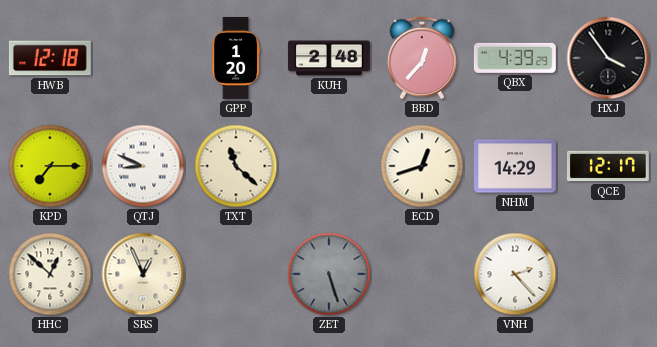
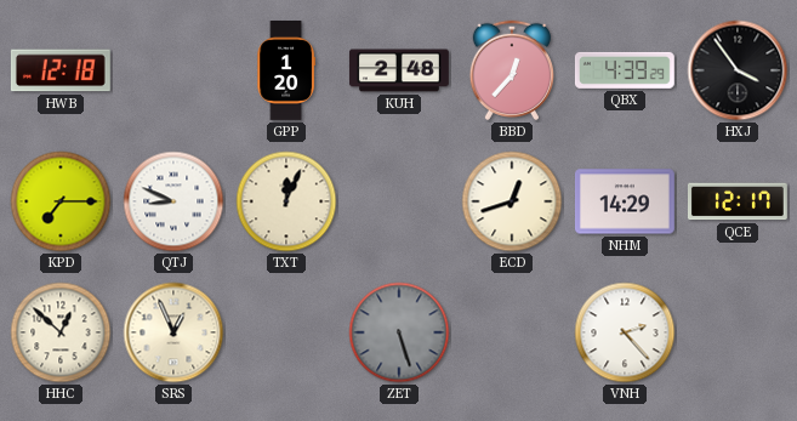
TXT: 11:22 -> 12:04
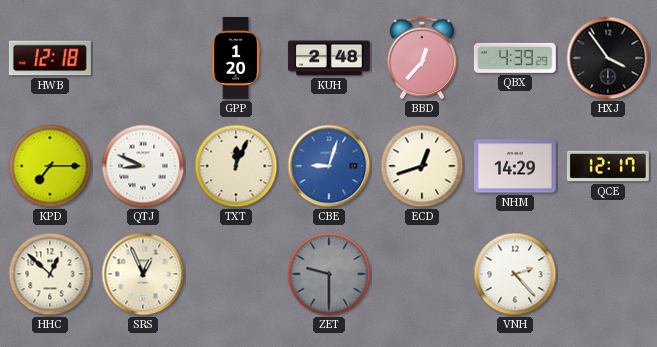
CBE: none -> 9:03
ZET: 5:27 -> 9:30
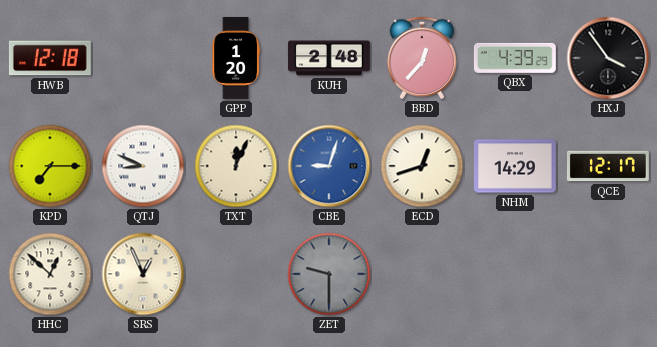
VNH: 2:23 -> none
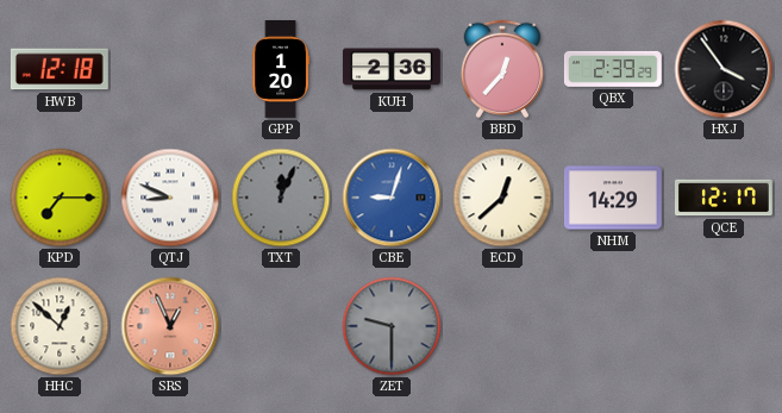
KUH: 2:48 -> 2:36
QBX: 4:39 -> 2:39
TXT dial: cream -> grey
ECD: 12:42 -> 12:38
SRS dial: cream -> salmon
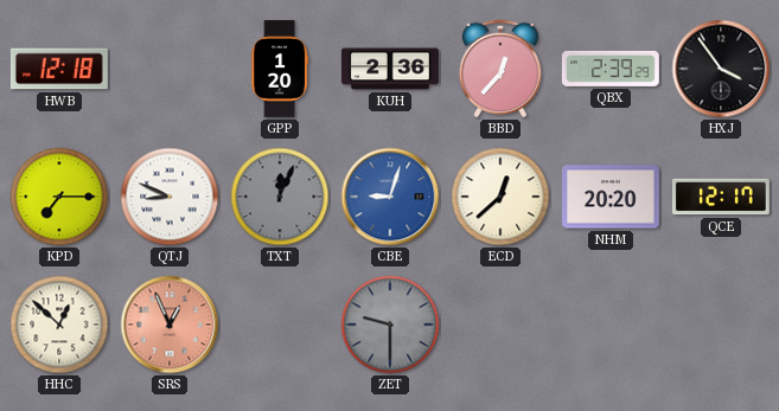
NHM: 14:29 -> 20:20
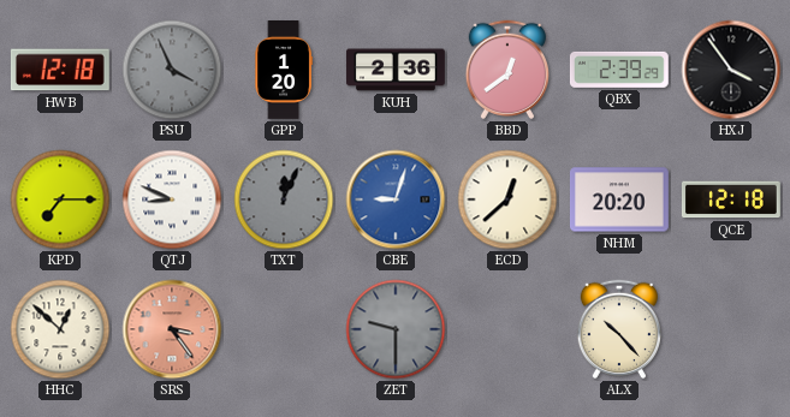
PSU: none -> 3:56
BBD: 12:37 -> 12:39
QCE: 12:17 -> 12:18
SRS: 12:56 -> 3:24
ALX: none -> 10:23
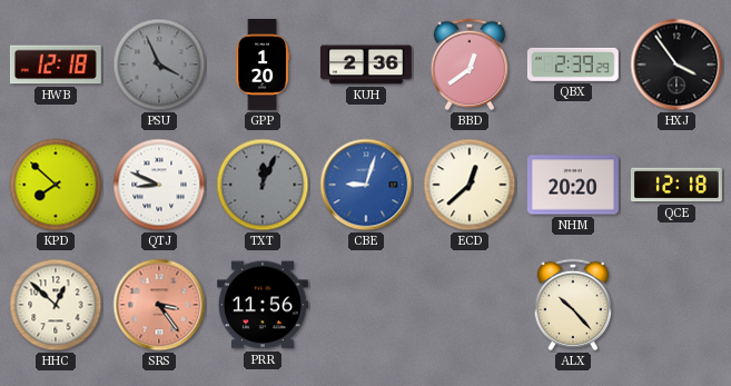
KPD: 7:15 -> 7:52
PRR: none -> 11:56
ZET: 9:30 -> none
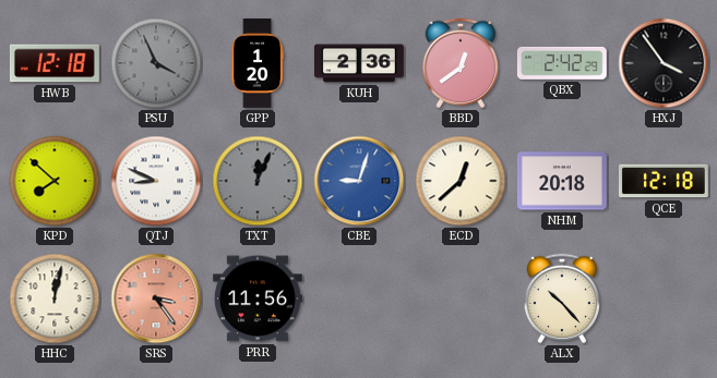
QBX: 2:39 -> 2:42
NHM: 20:20 -> 20:18
HHC: 12:52 -> 12:02
